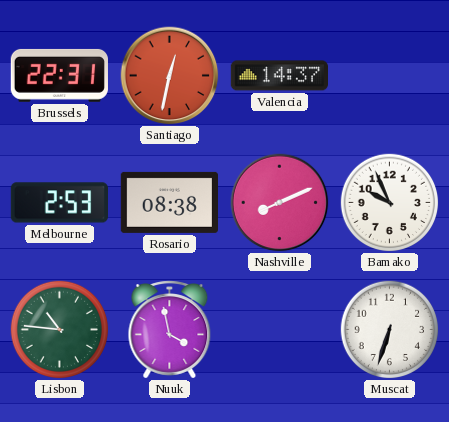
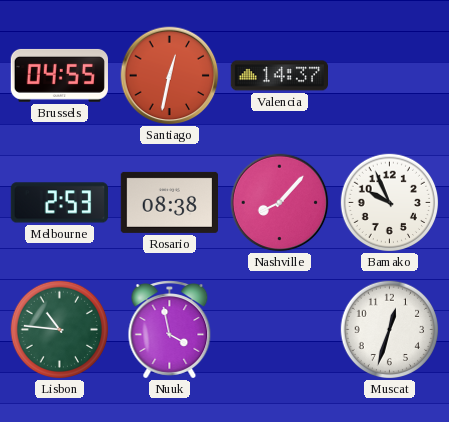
Brussels: 22:31 -> 04:55
Nashville: 8:11 -> 8:07
Muscat: 6:33 -> 12:33
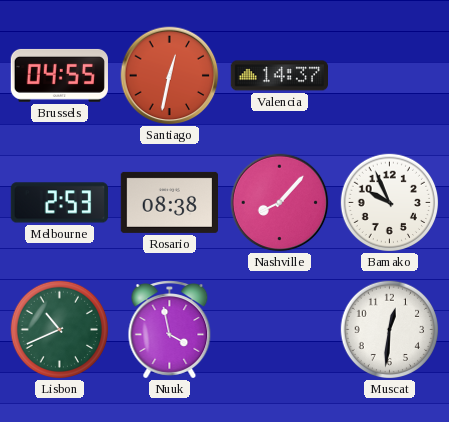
Lisbon: 10:46 -> 10:41
Muscat: 12:33 -> 12:31
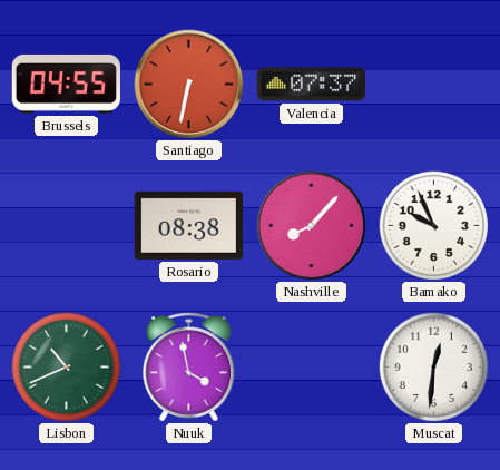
Santiago: 12:32 -> 6:32
Valencia: 14:37 -> 07:37
Melbourne: 2:53 -> none
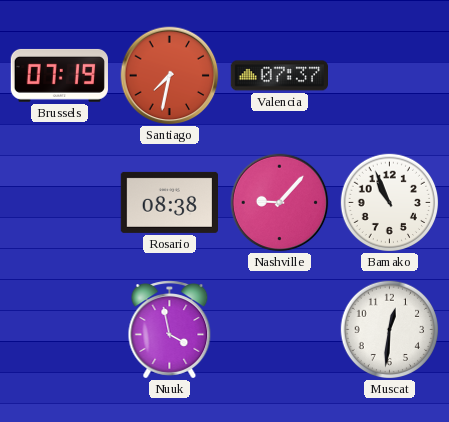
Brussels: 04:55 -> 07:19
Santiago: 6:32 -> 7:32
Nashville: 8:07 -> 9:07
Bamako: 9:56 -> 10:56
Lisbon: 10:41 -> none
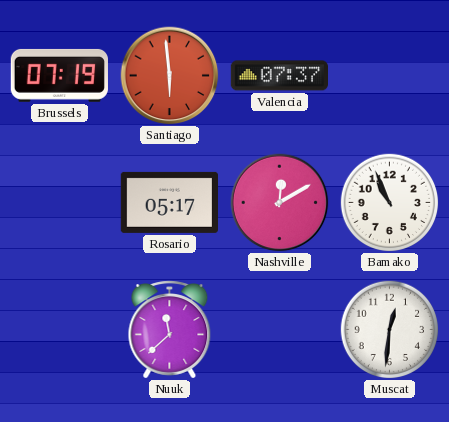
Santiago: 7:32 -> 5:59
Rosario: 08:38 -> 05:17
Nashville: 9:07 -> 12:10
Nuuk: 3:58 -> 11:38
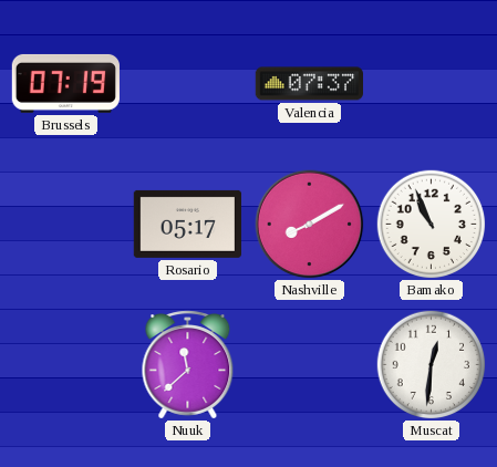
Santiago: 5:59 -> none
Nashville: 12:10 -> 8:10
